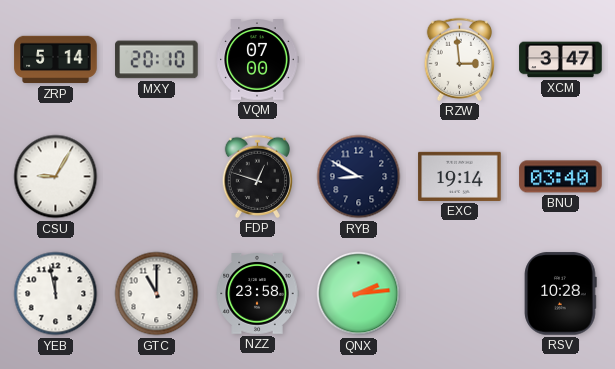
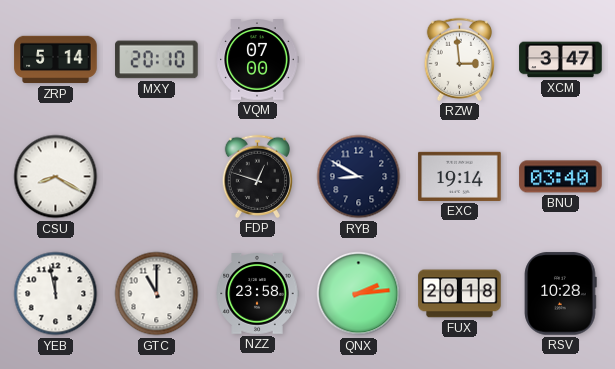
CSU: 9:05 -> 8:20
FUX: none -> 20:18
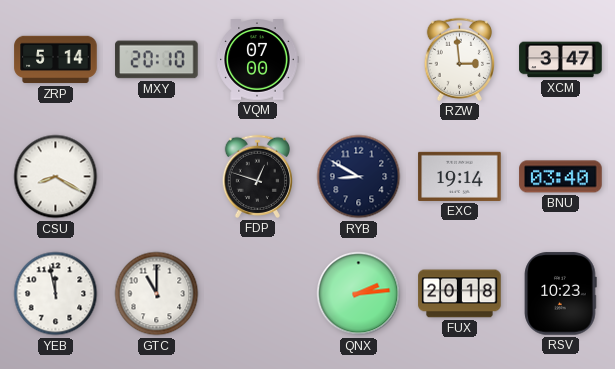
NZZ: 23:58 -> none
RSV: 10:28 -> 10:23
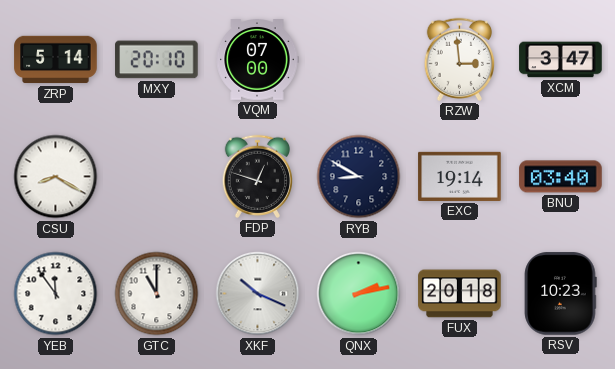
YEB: 11:58 -> 11:54
XKF: none -> 10:19
QNX: 2:14 -> 2:13
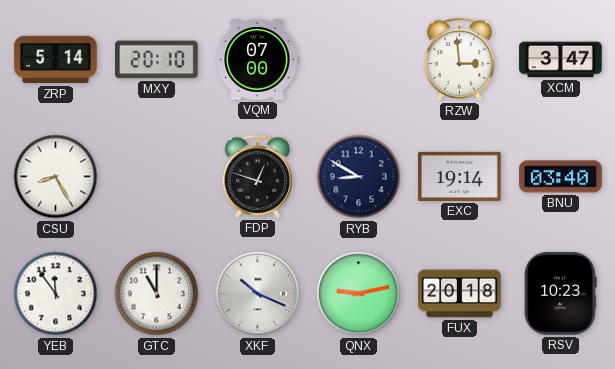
CSU: 8:20 -> 8:25
QNX: 2:13 -> 9:13
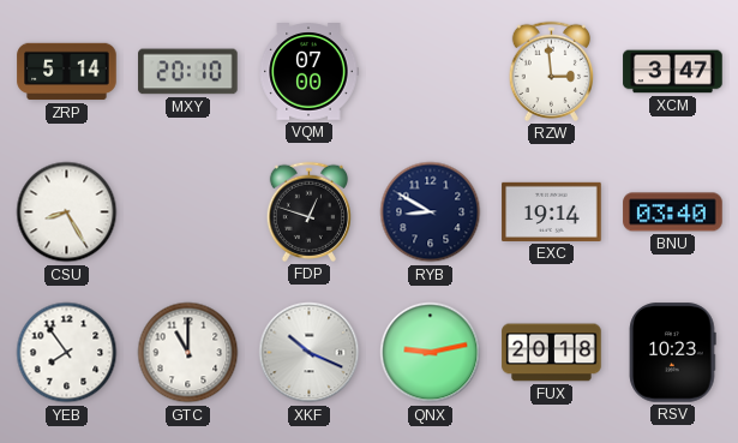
YEB: 11:54 -> 7:54
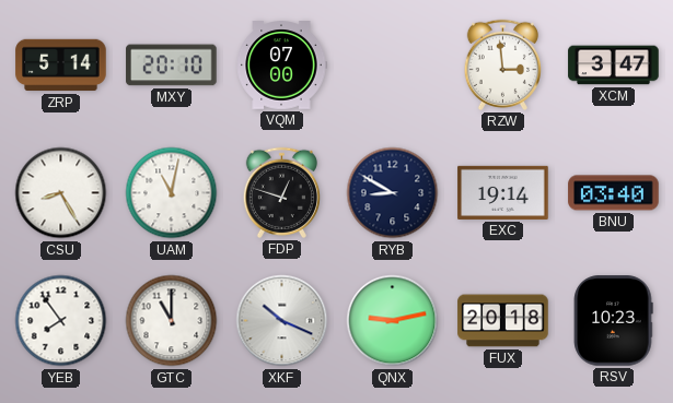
UAM: none -> 11:02
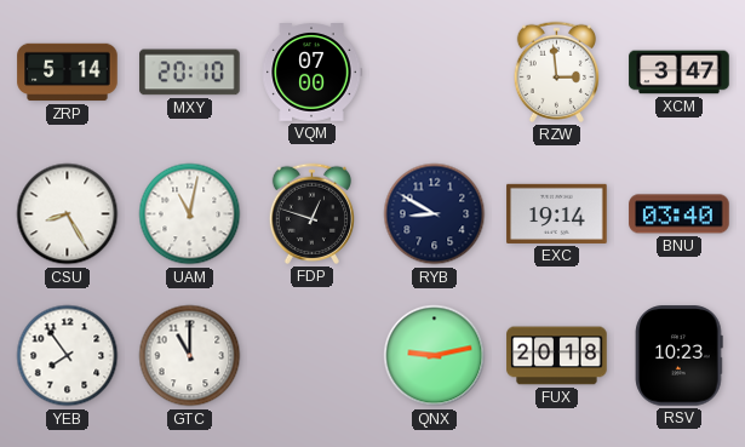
XKF: 10:19 -> none
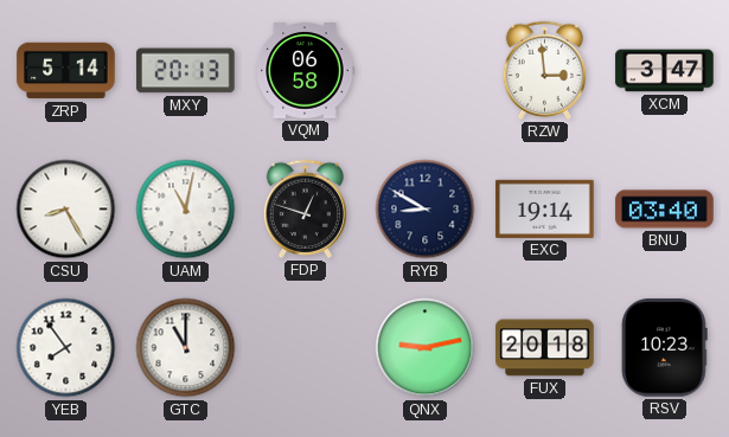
MXY: 20:10 -> 20:13
VQM: 07:00 -> 06:58
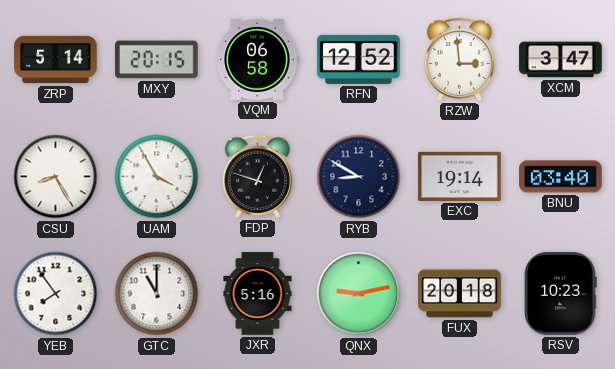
MXY: 20:13 -> 20:15
RFN: none -> 12:52
UAM: 11:02 -> 3:55
JXR: none -> 5:16
